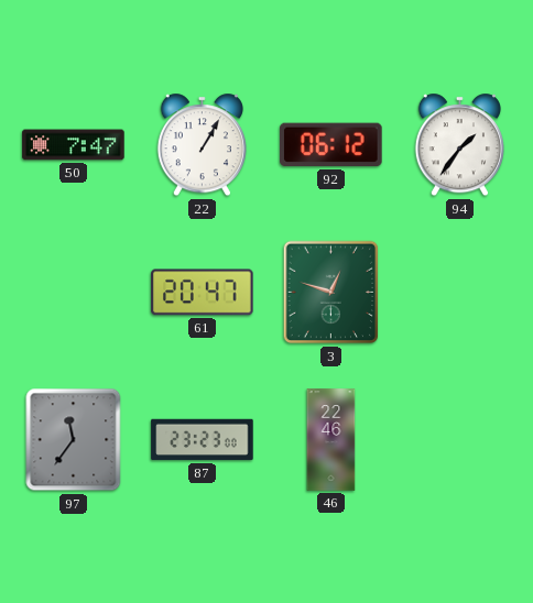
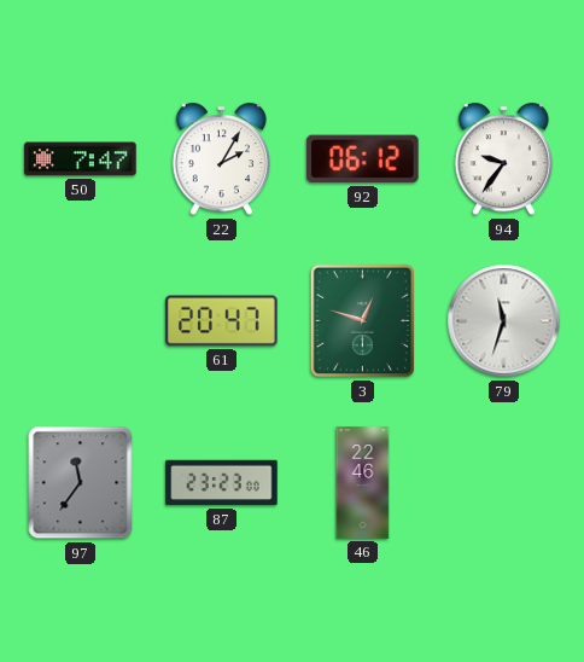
22: 1:05 -> 2:05
94: 1:36 -> 9:36
79: none -> 11:33
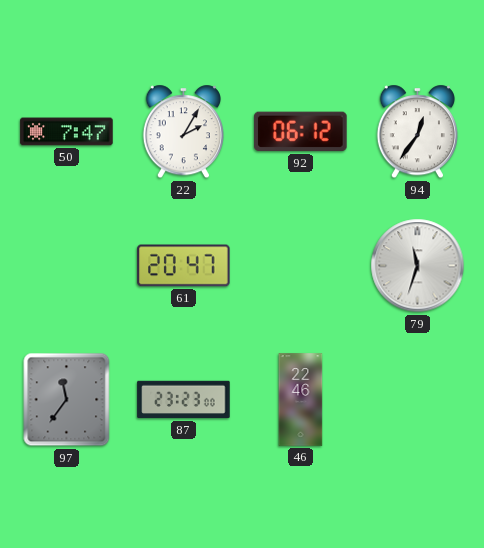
94: 9:36 -> 12:36
3: 12:48 -> none
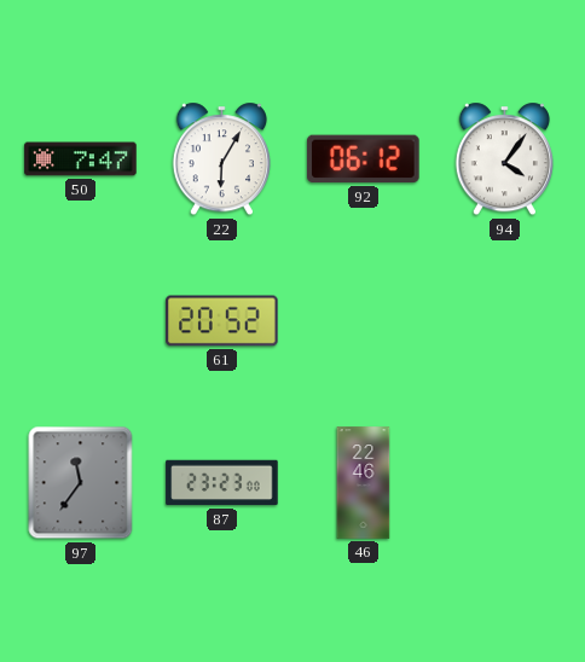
22: 2:05 -> 6:05
94: 12:36 -> 4:06
61: 20:47 -> 20:52
79: 11:33 -> none
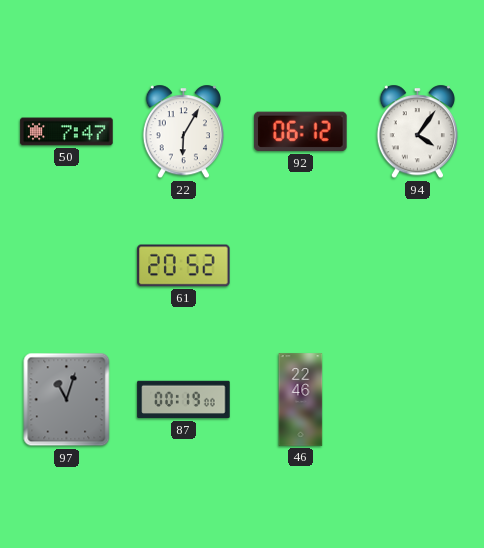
97: 11:36 -> 11:03
87: 23:23 -> 00:19
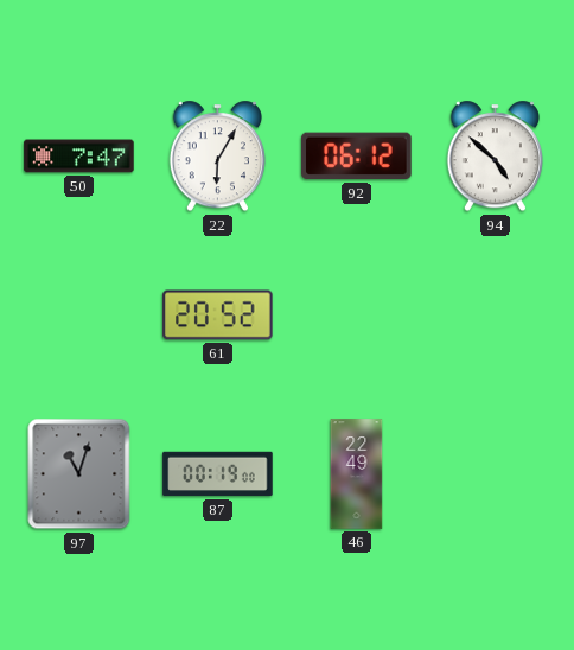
94: 4:06 -> 4:52
46: 22:46 -> 22:49
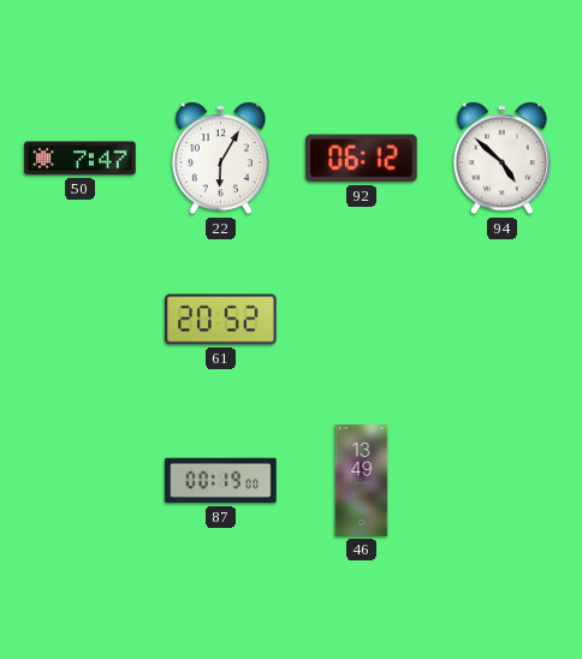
97: 11:03 -> none
46: 22:49 -> 13:49
